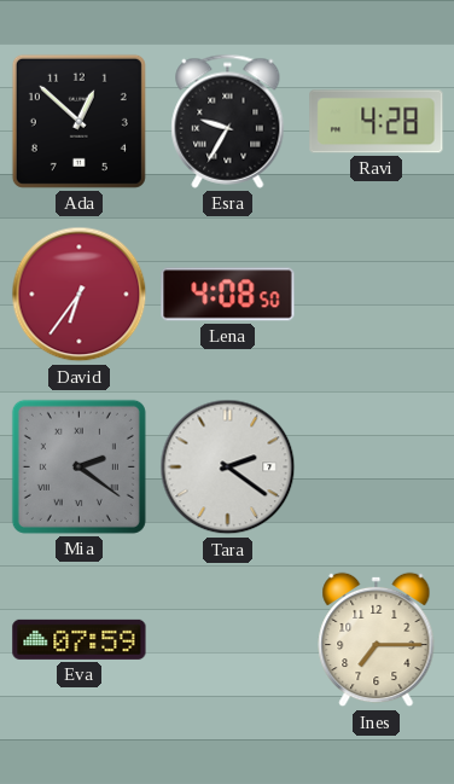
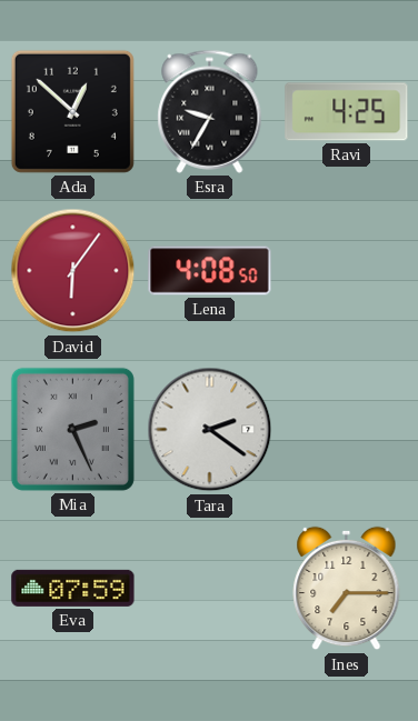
Ravi: 4:28 -> 4:25
David: 6:36 -> 6:06
Mia: 2:21 -> 2:26
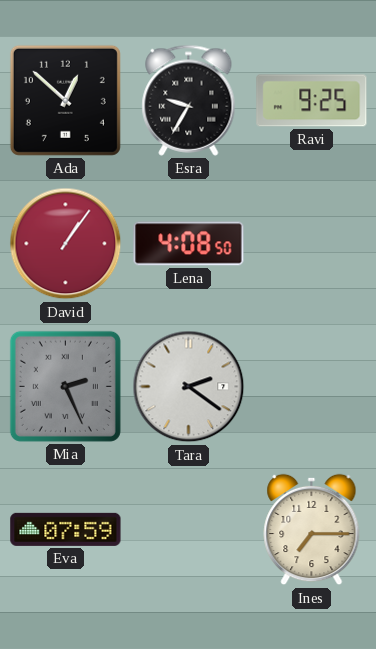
Ravi: 4:25 -> 9:25
David: 6:06 -> 1:06
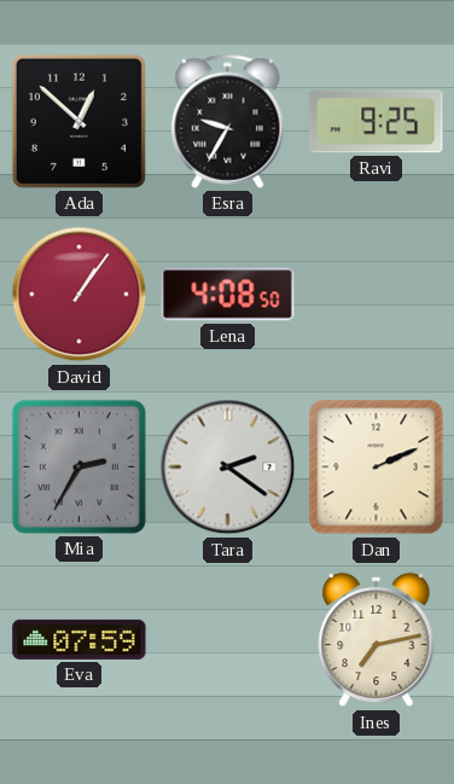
Mia: 2:26 -> 2:35
Dan: none -> 2:11
Ines: 7:15 -> 7:13
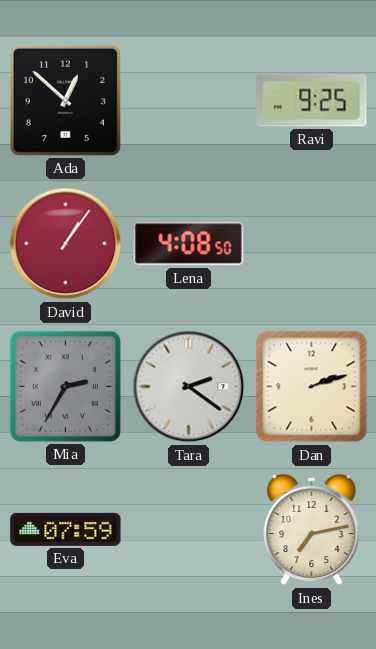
Esra: 9:35 -> none
Dan: 2:11 -> 2:12
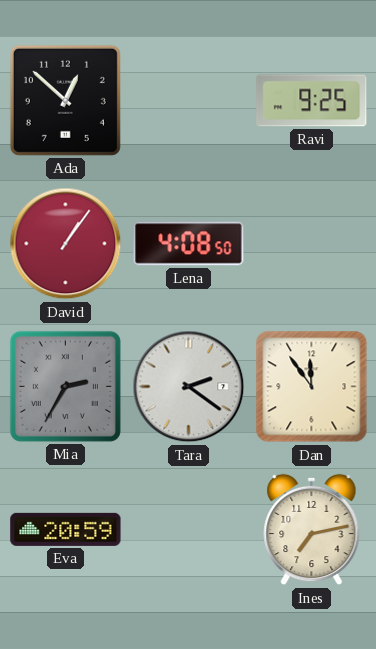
Dan: 2:12 -> 11:54
Eva: 07:59 -> 20:59
